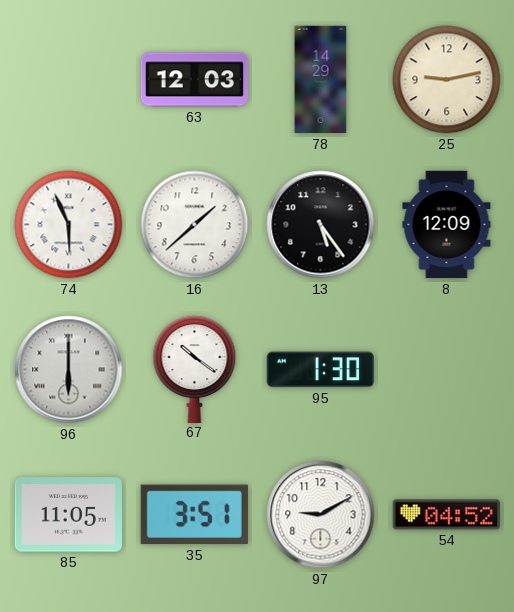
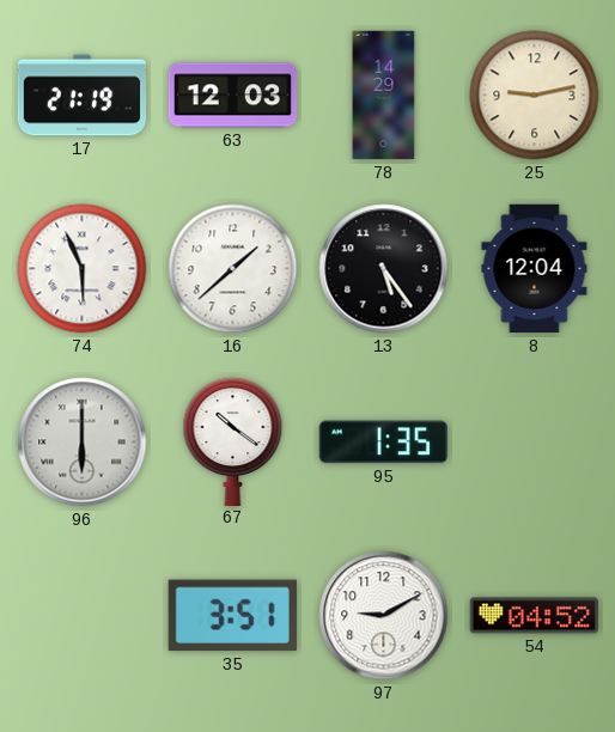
17: none -> 21:19
8: 12:09 -> 12:04
95: 1:30 -> 1:35
85: 11:05 -> none
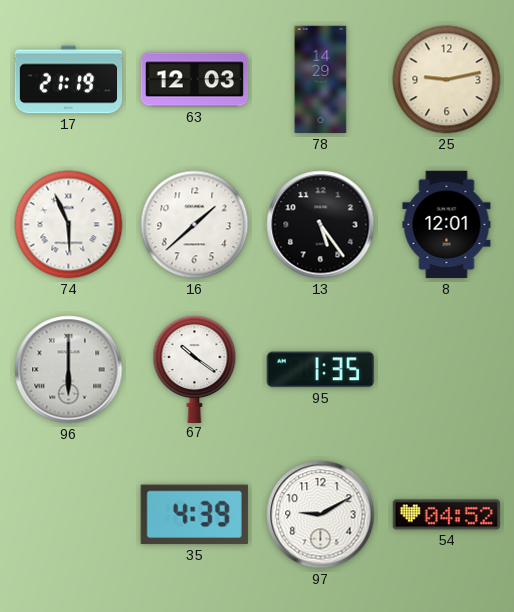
8: 12:04 -> 12:01
35: 3:51 -> 4:39
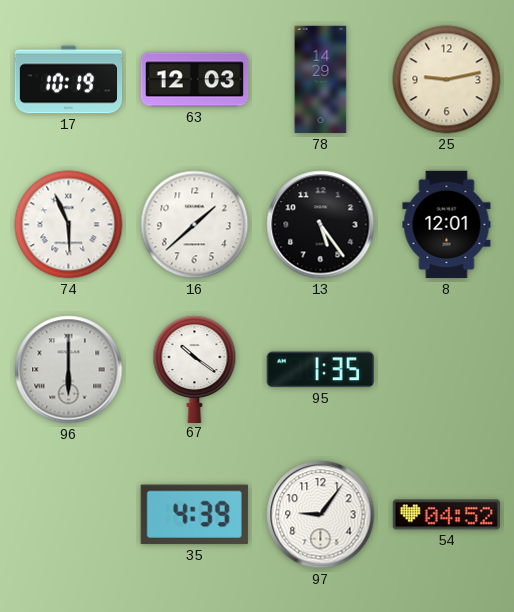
17: 21:19 -> 10:19
97: 9:10 -> 9:06
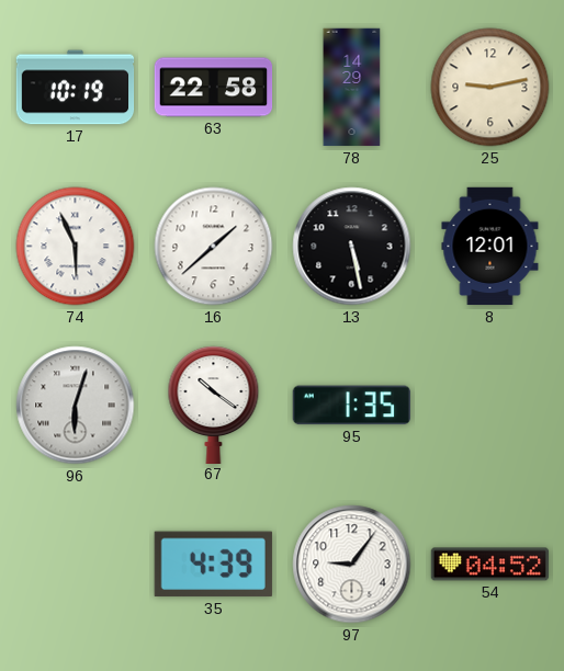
63: 12:03 -> 22:58
13: 5:24 -> 5:28
96: 6:00 -> 6:03
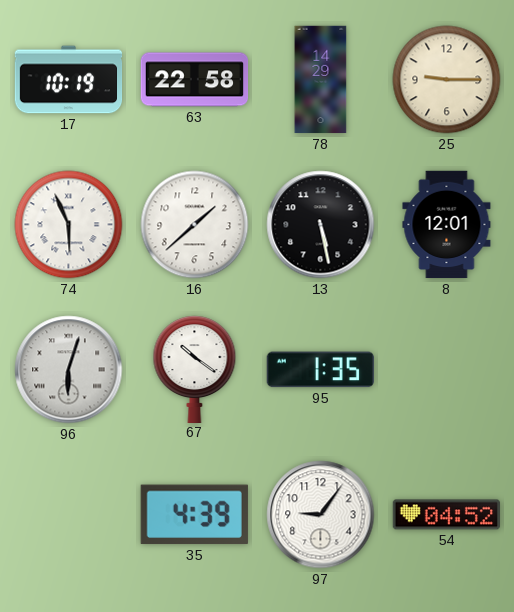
25: 9:13 -> 9:15
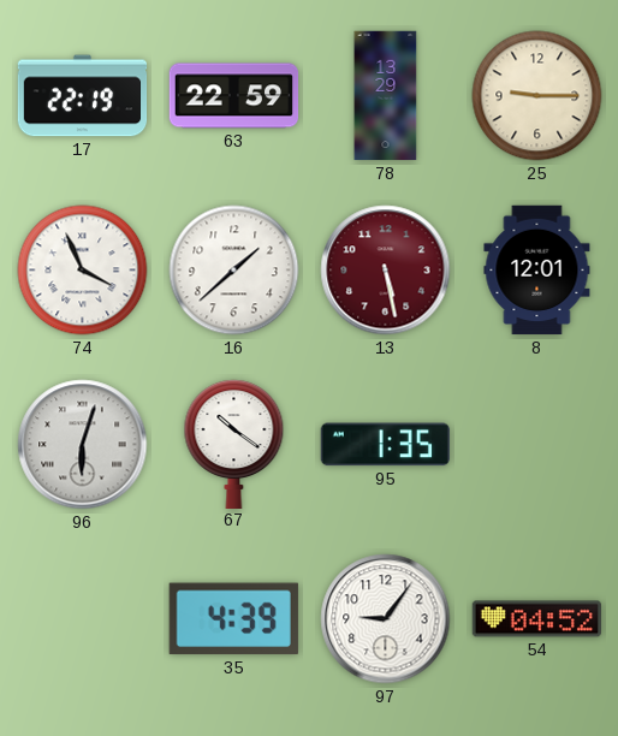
17: 10:19 -> 22:19
63: 22:58 -> 22:59
78: 14:29 -> 13:29
74: 5:56 -> 3:56
13 dial: black -> burgundy
